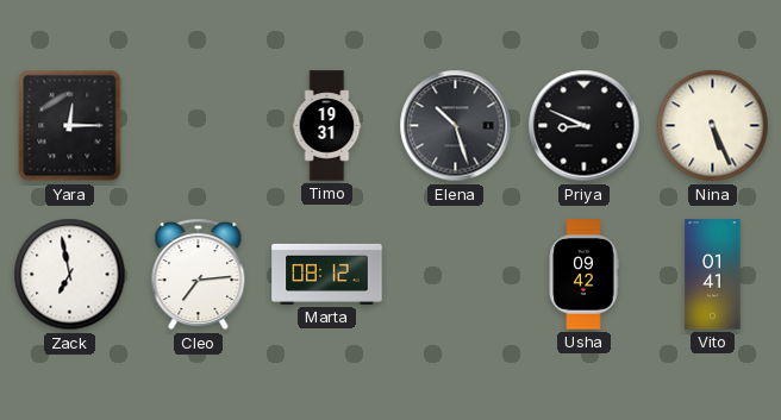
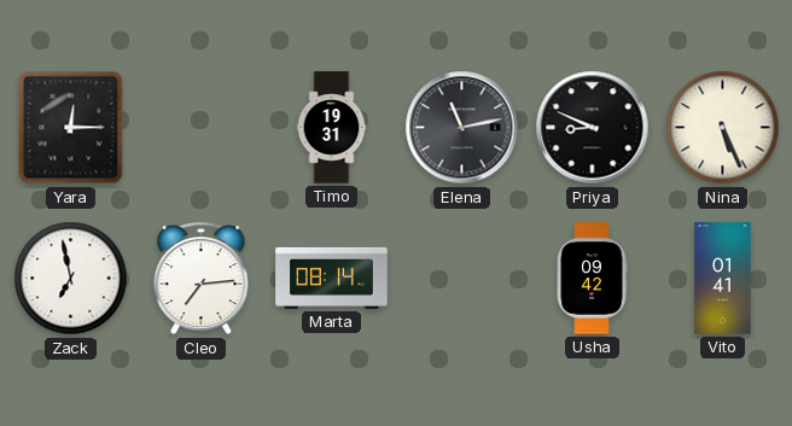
Elena: 10:27 -> 11:13
Marta: 08:12 -> 08:14
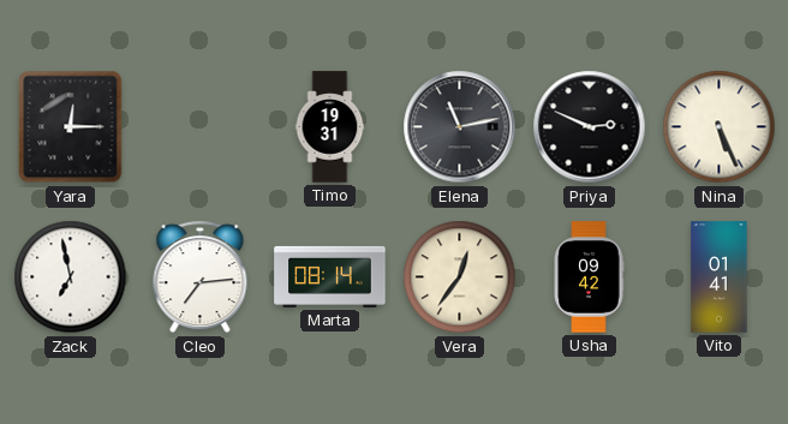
Priya: 8:49 -> 2:49
Vera: none -> 12:36
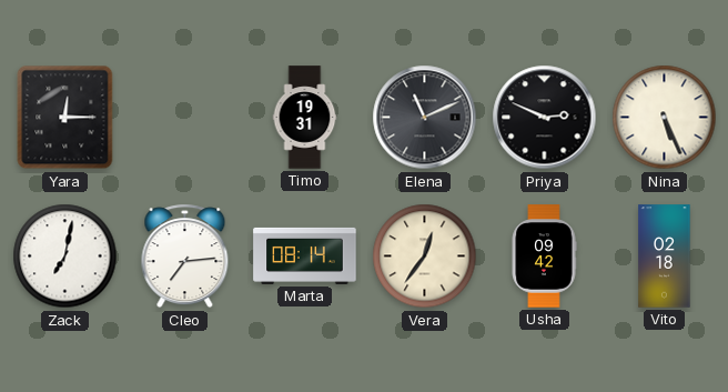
Elena: 11:13 -> 11:11
Zack: 6:58 -> 7:02
Vito: 01:41 -> 02:18
